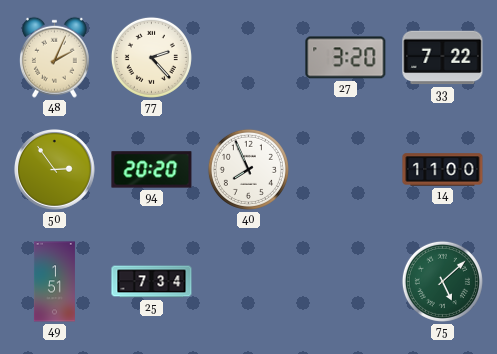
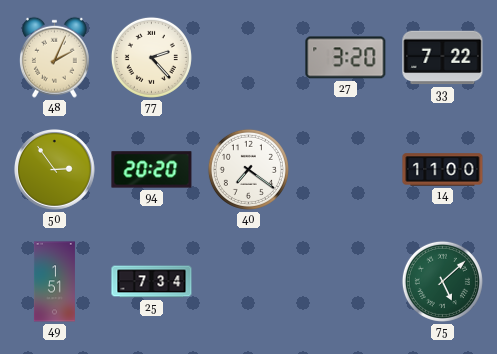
40: 7:56 -> 7:21
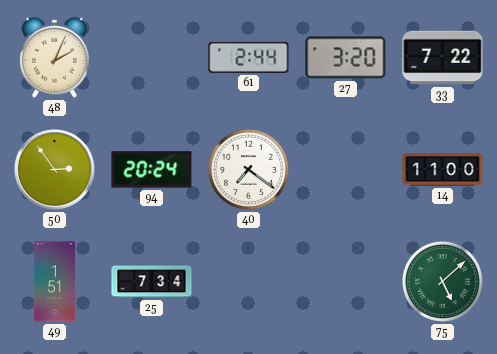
77: 2:23 -> none
61: none -> 2:44
94: 20:20 -> 20:24
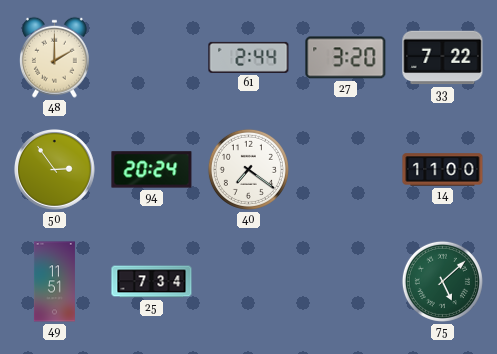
48: 2:04 -> 2:00
49: 1:51 -> 11:51
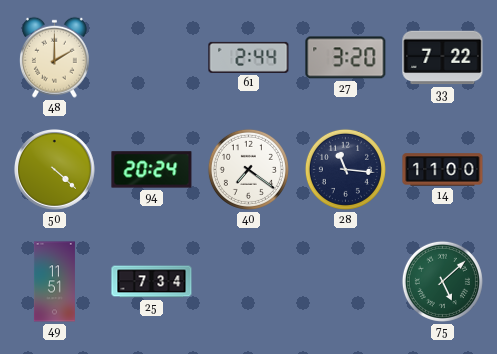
50: 2:54 -> 4:22
28: none -> 11:16
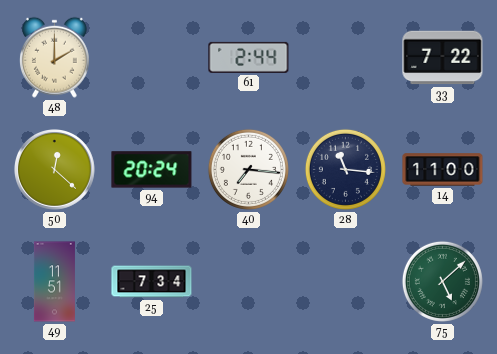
27: 3:20 -> none
50: 4:22 -> 12:22
40: 7:21 -> 7:16
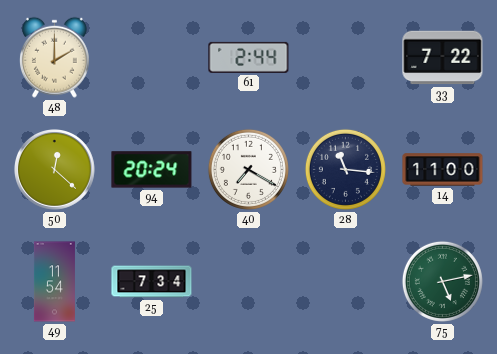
40: 7:16 -> 7:20
49: 11:51 -> 11:54
75: 5:08 -> 5:13
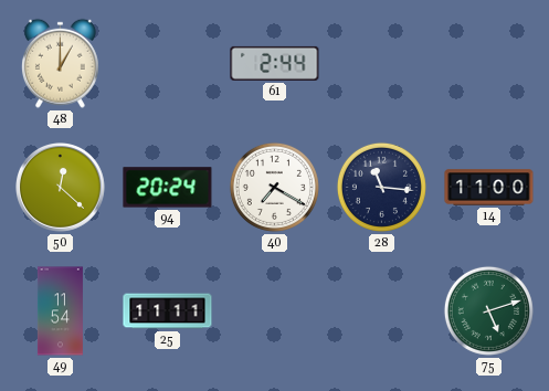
48: 2:00 -> 1:00
33: 7:22 -> none
25: 7:34 -> 11:11
75: 5:13 -> 5:12
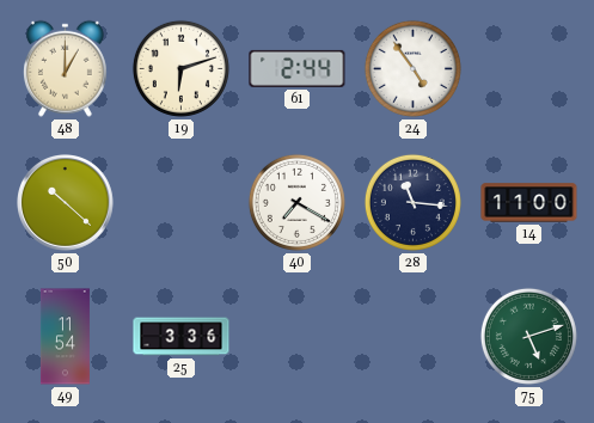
19: none -> 6:12
24: none -> 4:54
50: 12:22 -> 10:22
94: 20:24 -> none
25: 11:11 -> 3:36
